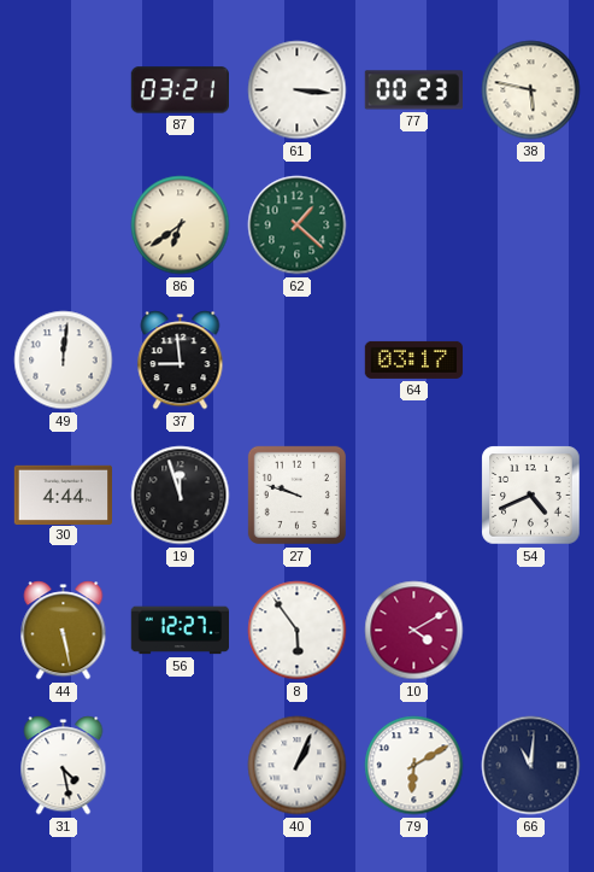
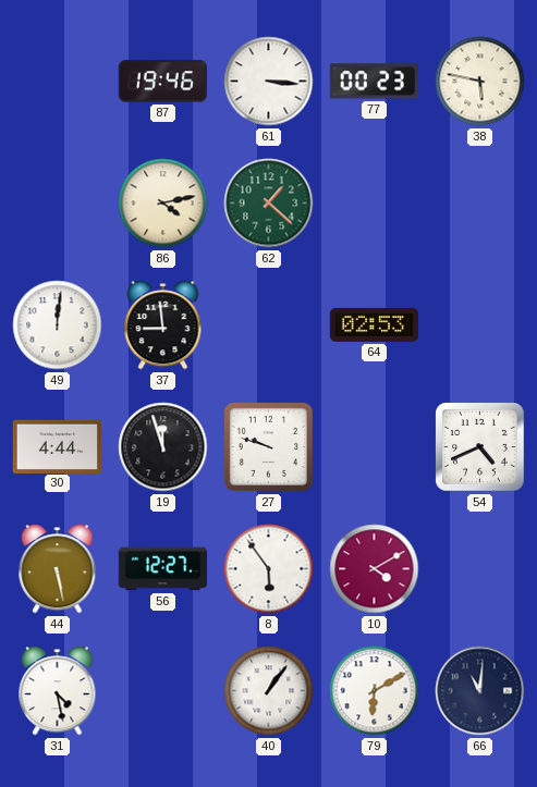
87: 03:21 -> 19:46
86: 6:39 -> 4:13
64: 03:17 -> 02:53
40: 1:04 -> 1:06
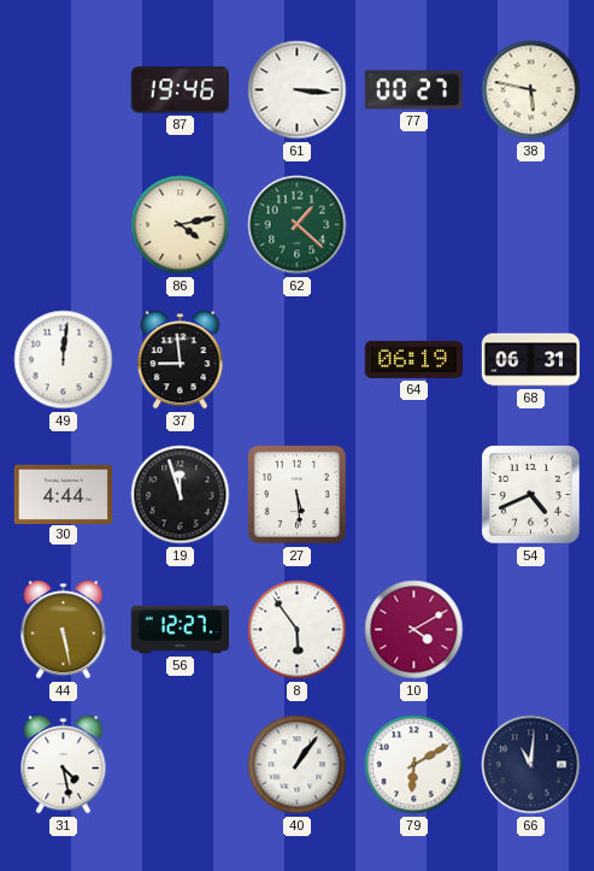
77: 00:23 -> 00:27
64: 02:53 -> 06:19
68: none -> 06:31
27: 9:48 -> 5:29
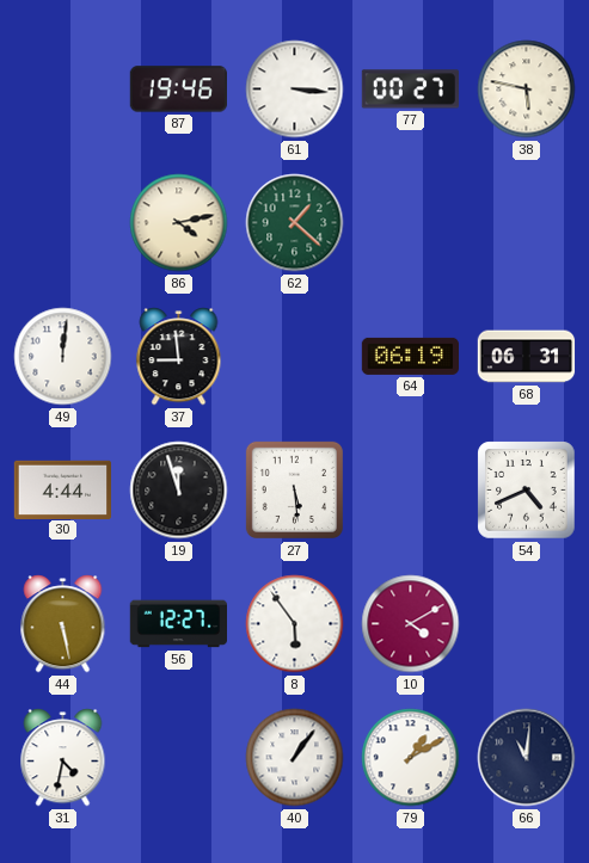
31: 4:28 -> 4:32
79: 6:10 -> 1:10
